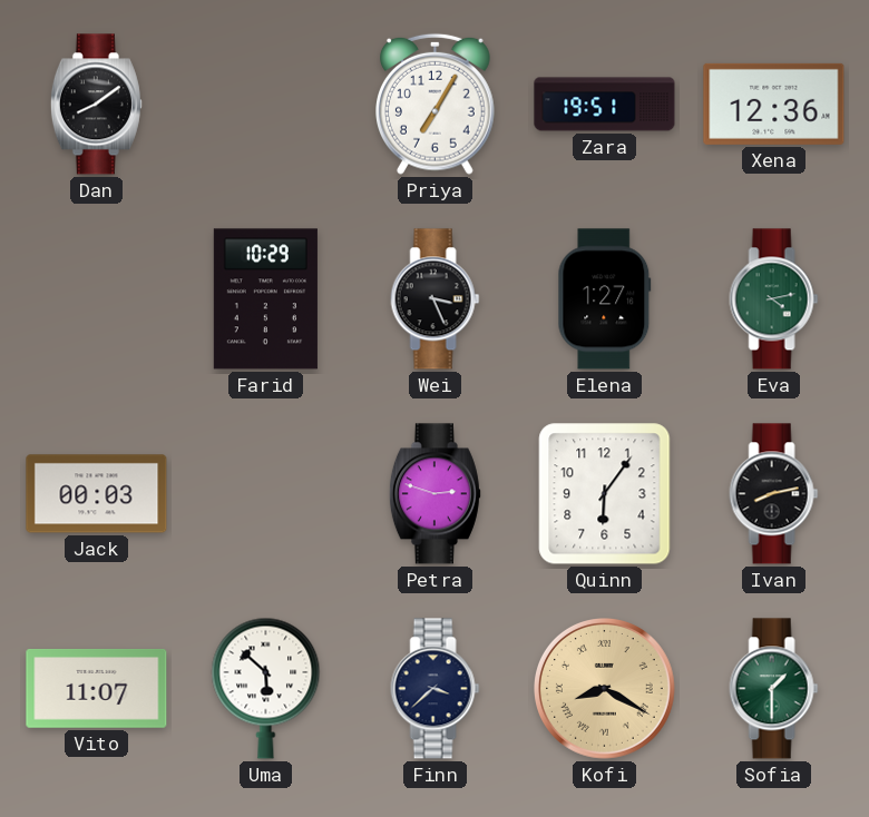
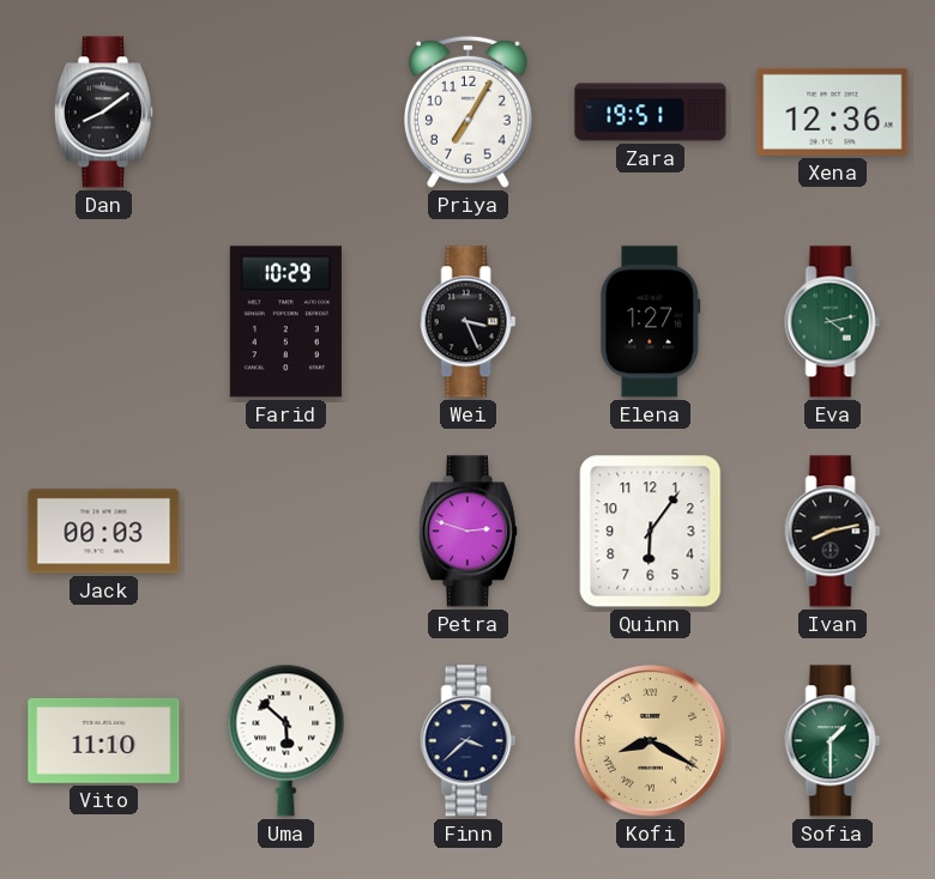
Vito: 11:07 -> 11:10
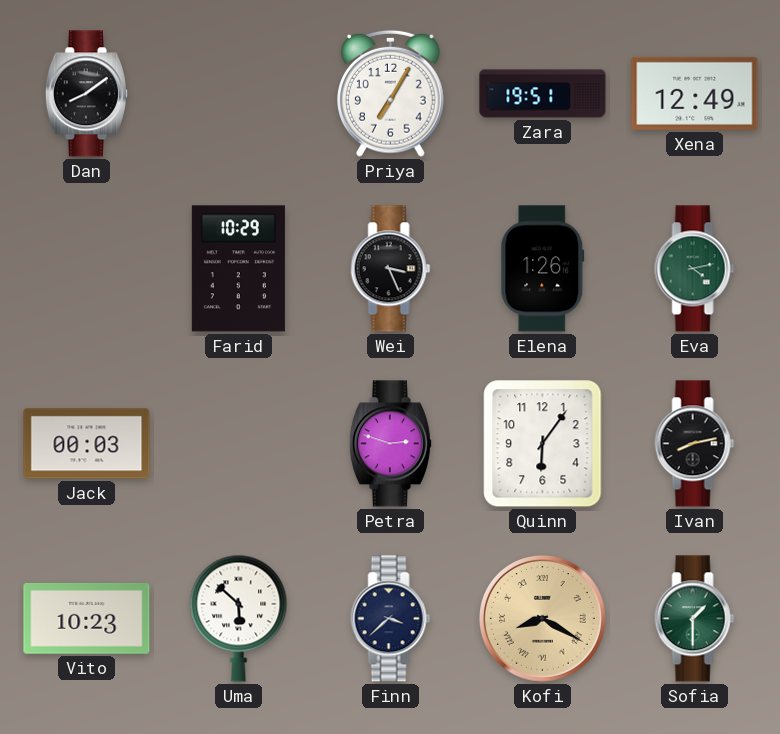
Xena: 12:36 -> 12:49
Elena: 1:27 -> 1:26
Vito: 11:10 -> 10:23
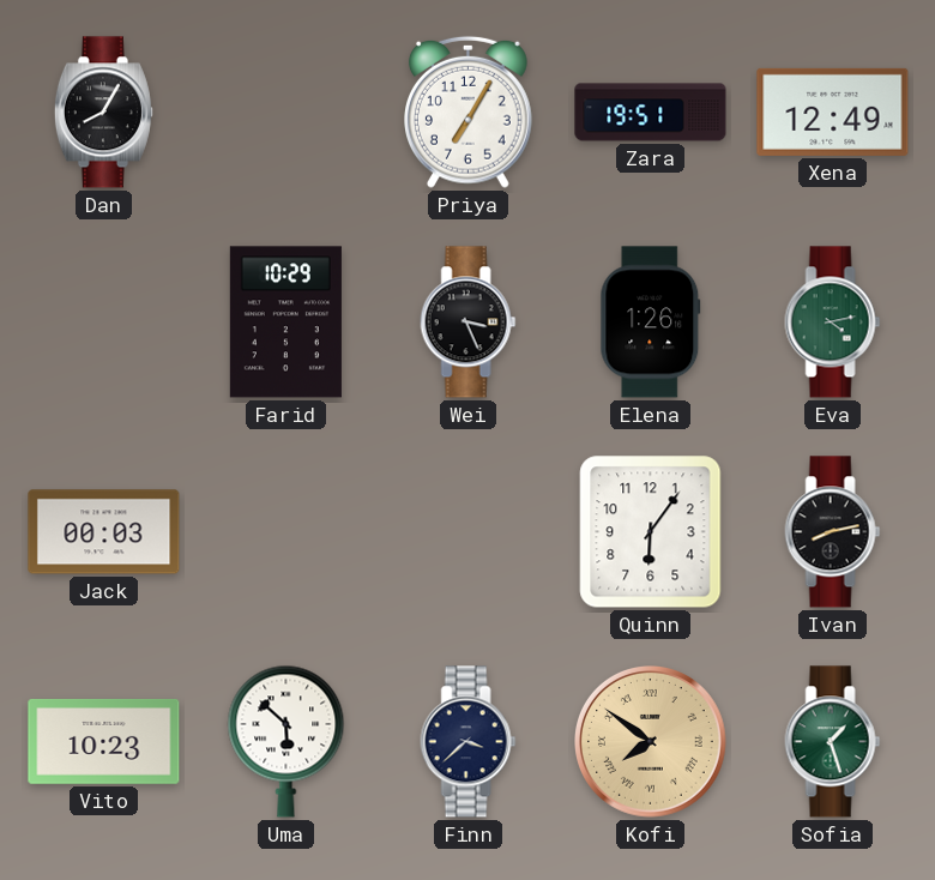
Dan: 8:09 -> 8:05
Petra: 2:48 -> none
Kofi: 8:20 -> 7:51
Sofia: 1:30 -> 1:27
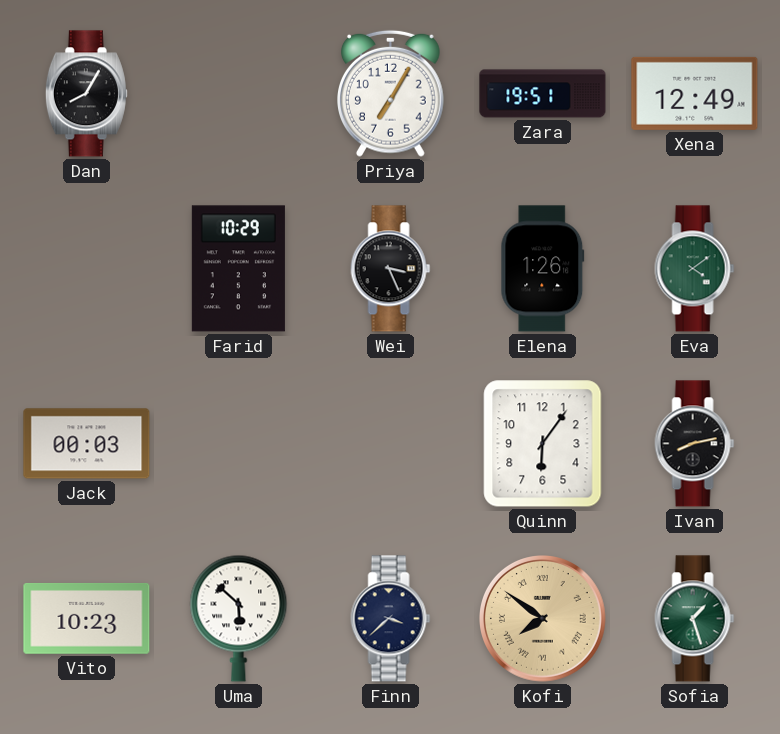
Eva: 4:13 -> 4:09
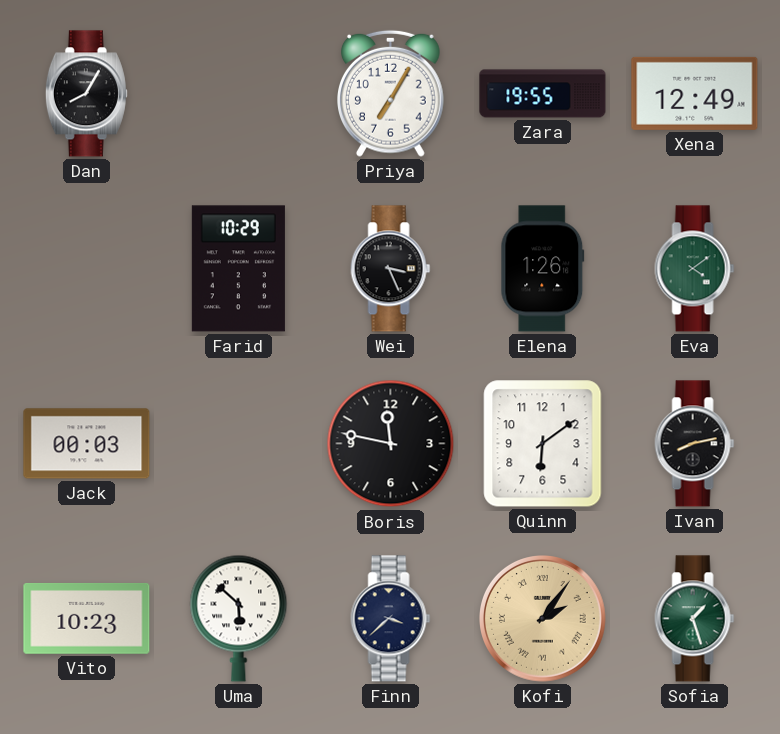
Zara: 19:51 -> 19:55
Boris: none -> 11:47
Quinn: 6:06 -> 6:09
Kofi: 7:51 -> 2:06
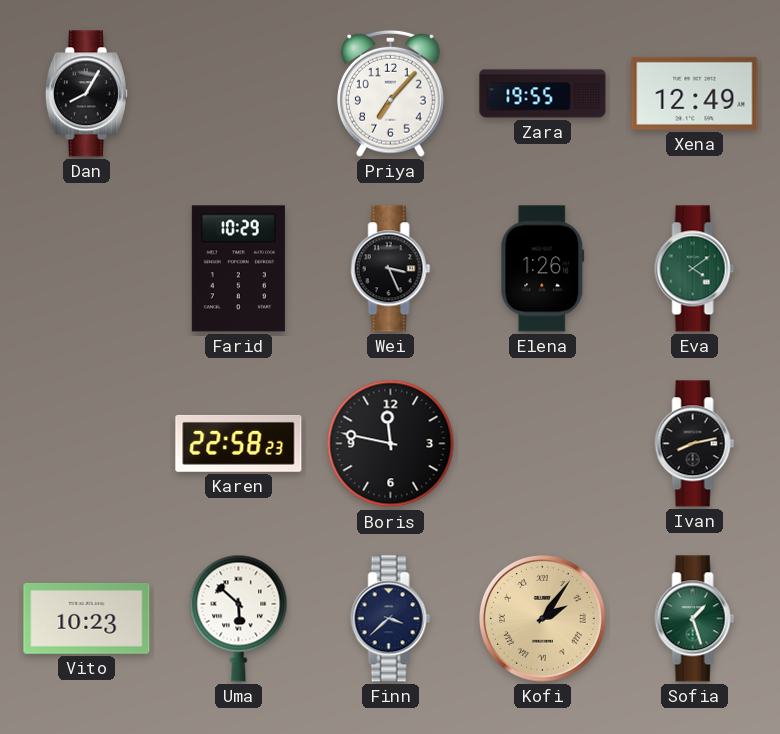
Priya: 7:05 -> 7:07
Jack: 00:03 -> none
Karen: none -> 22:58
Quinn: 6:09 -> none
